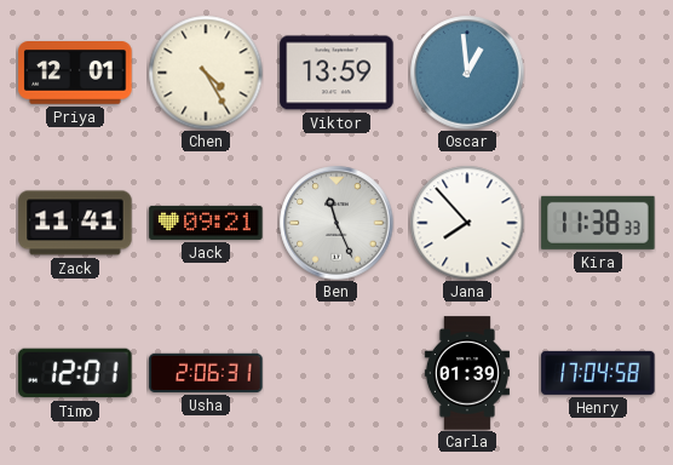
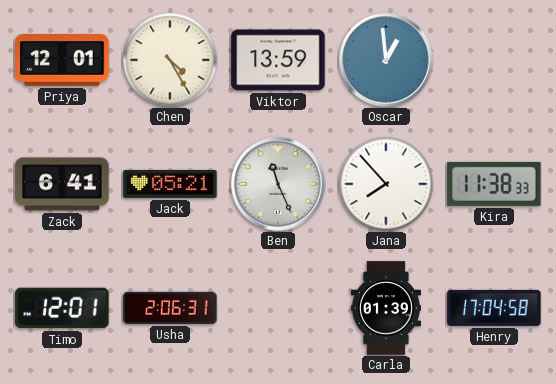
Zack: 11:41 -> 6:41
Jack: 09:21 -> 05:21
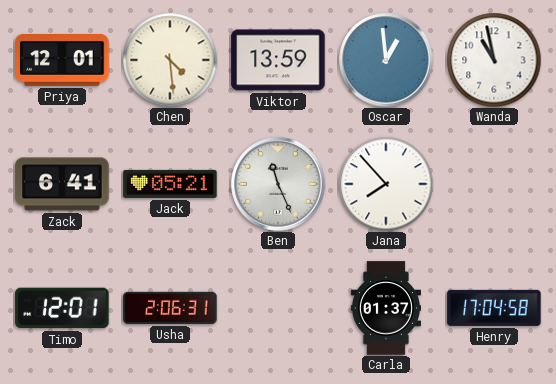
Chen: 4:25 -> 4:29
Wanda: none -> 10:58
Kira: 11:38 -> none
Carla: 01:39 -> 01:37
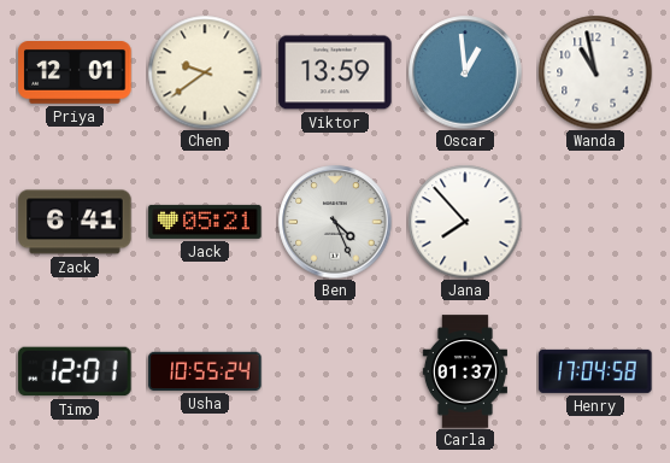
Chen: 4:29 -> 9:39
Ben: 11:26 -> 4:26
Usha: 2:06 -> 10:55
